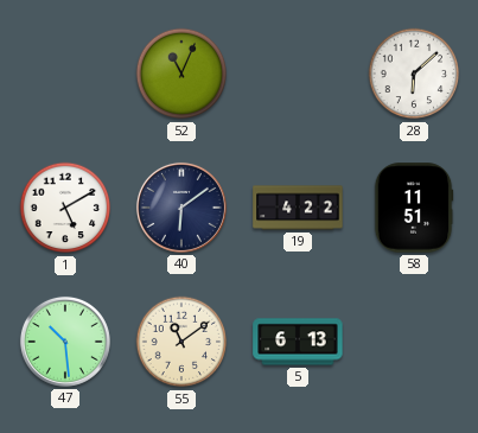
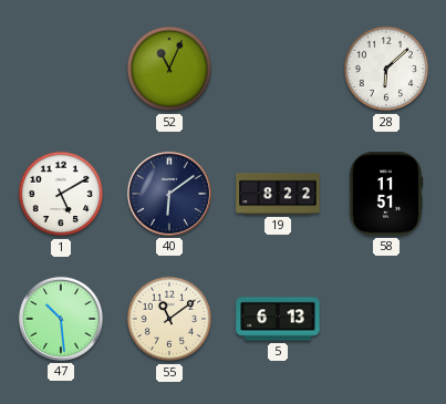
19: 4:22 -> 8:22
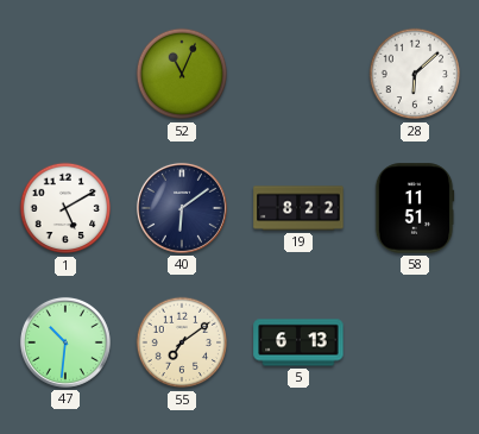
47: 10:29 -> 10:31
55: 11:09 -> 7:09
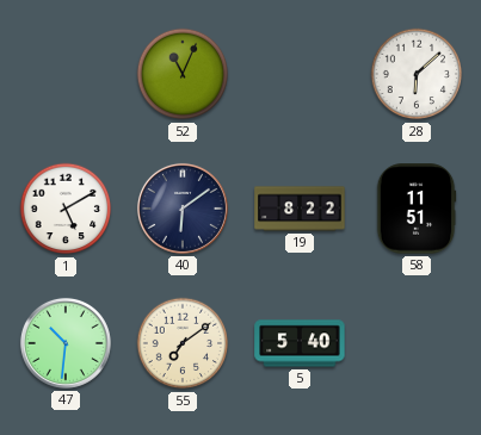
5: 6:13 -> 5:40
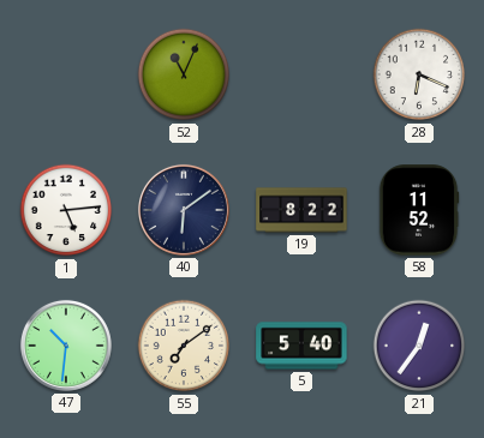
28: 6:08 -> 6:19
1: 5:10 -> 5:14
58: 11:51 -> 11:52
21: none -> 12:36
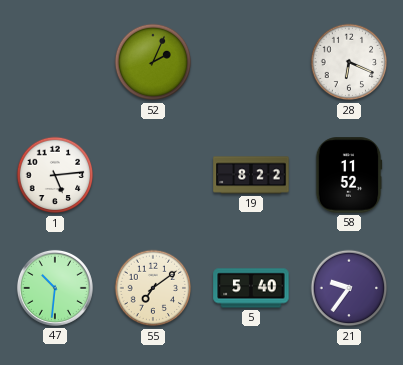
52: 11:04 -> 2:04
40: 6:09 -> none
21: 12:36 -> 9:36
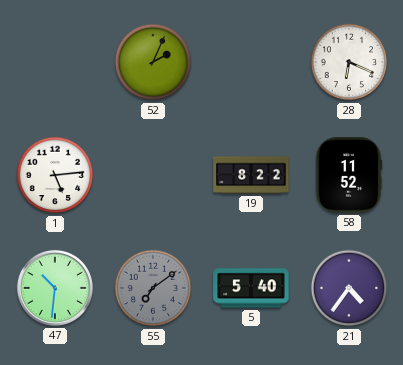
55 dial: cream -> grey
21: 9:36 -> 4:36
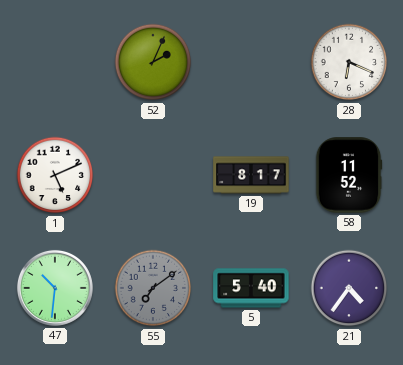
1: 5:14 -> 5:11
19: 8:22 -> 8:17
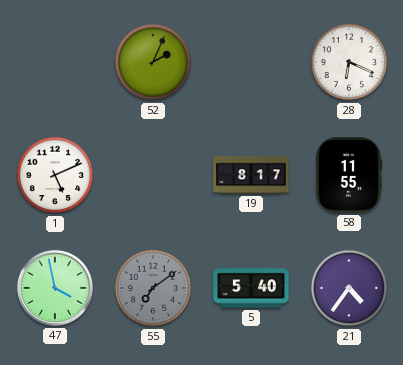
58: 11:52 -> 11:55
47: 10:31 -> 3:58
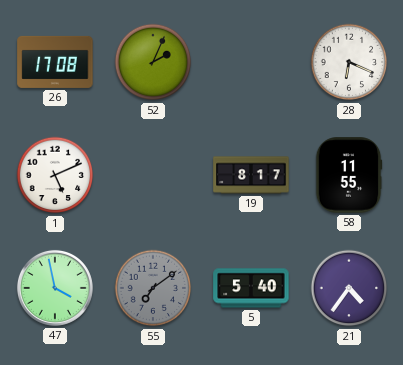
26: none -> 17:08
